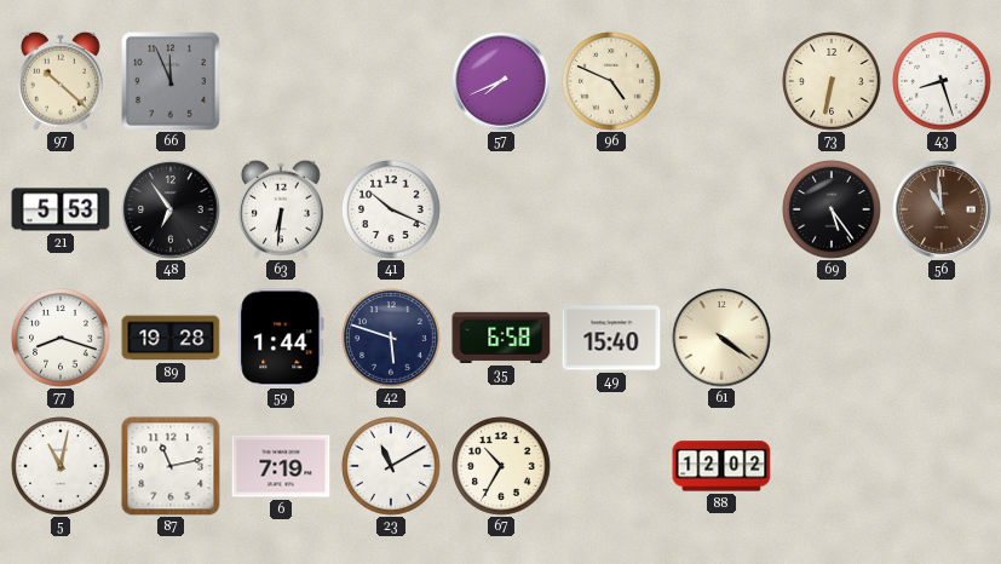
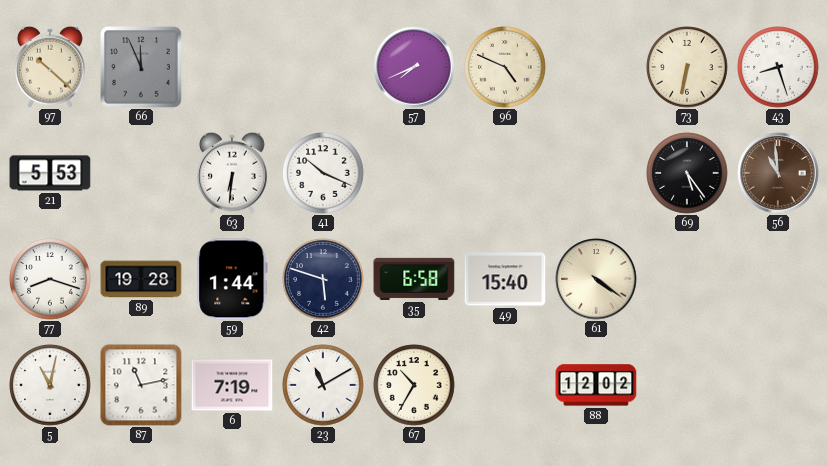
48: 6:54 -> none
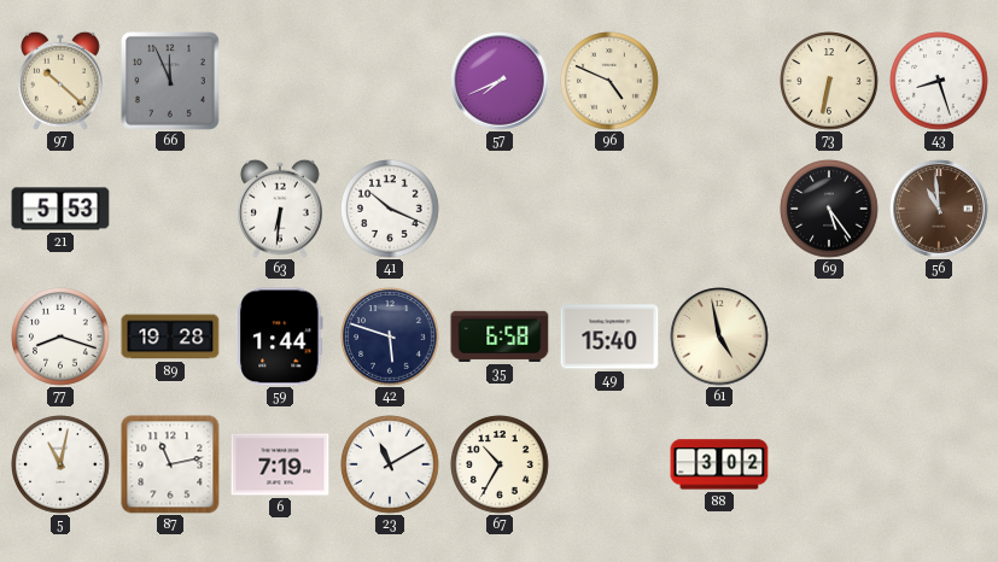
61: 4:21 -> 4:58
88: 12:02 -> 3:02
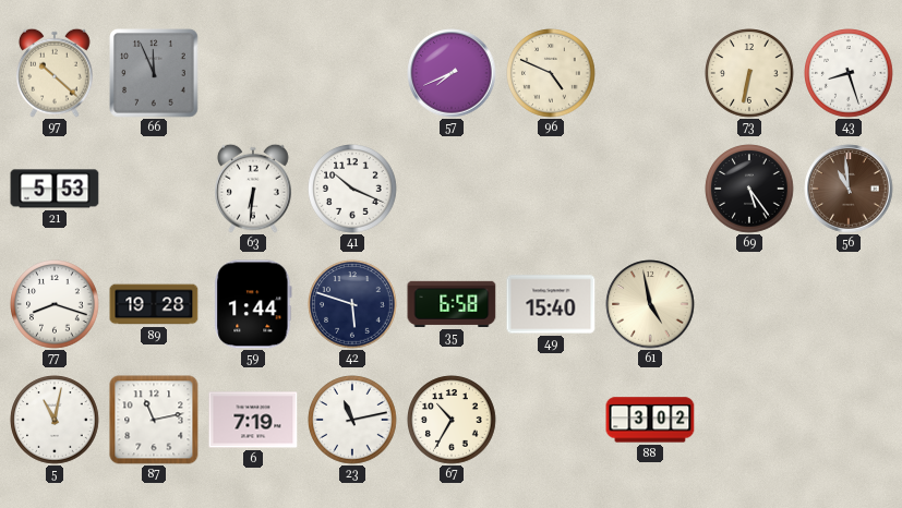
23: 11:10 -> 11:13
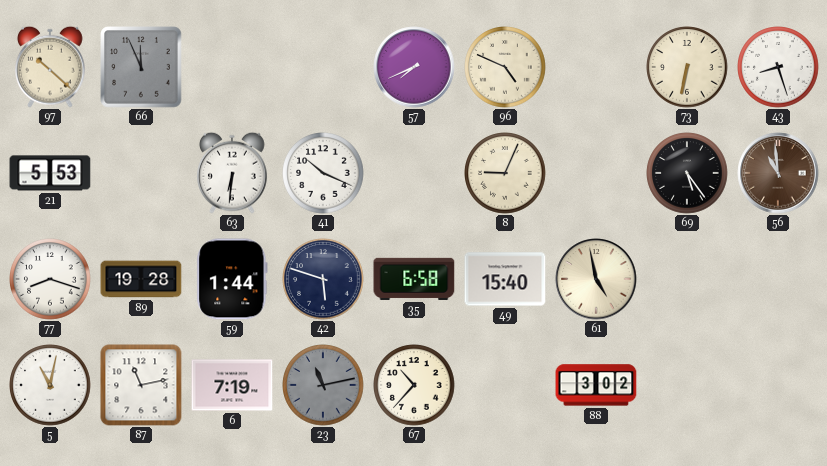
8: none -> 9:04
23 dial: white -> grey
67: 10:35 -> 10:37
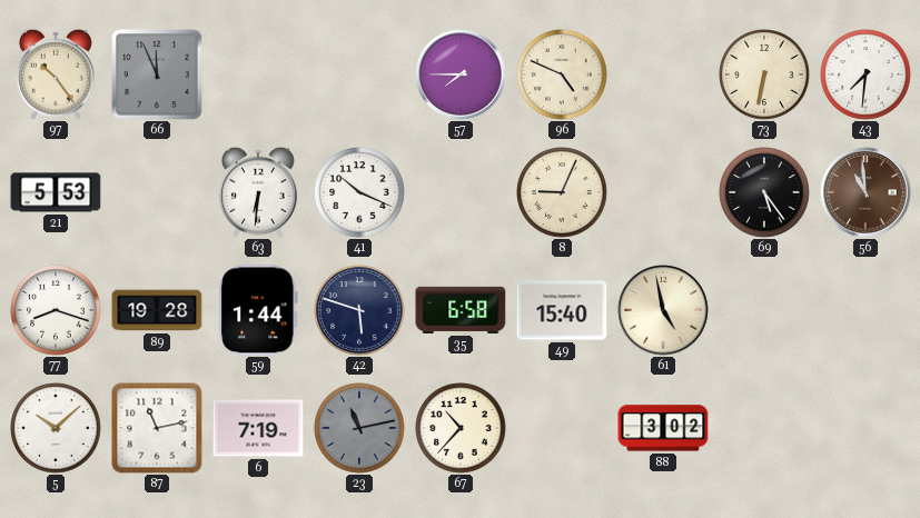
97: 10:22 -> 10:24
57: 7:41 -> 7:45
43: 8:27 -> 7:31
5: 11:02 -> 10:08
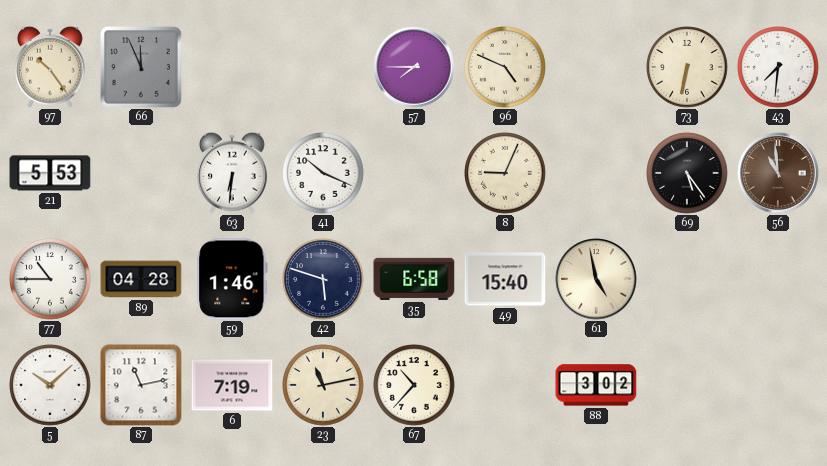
77: 8:18 -> 10:45
89: 19:28 -> 04:28
59: 1:44 -> 1:46
23 dial: grey -> cream
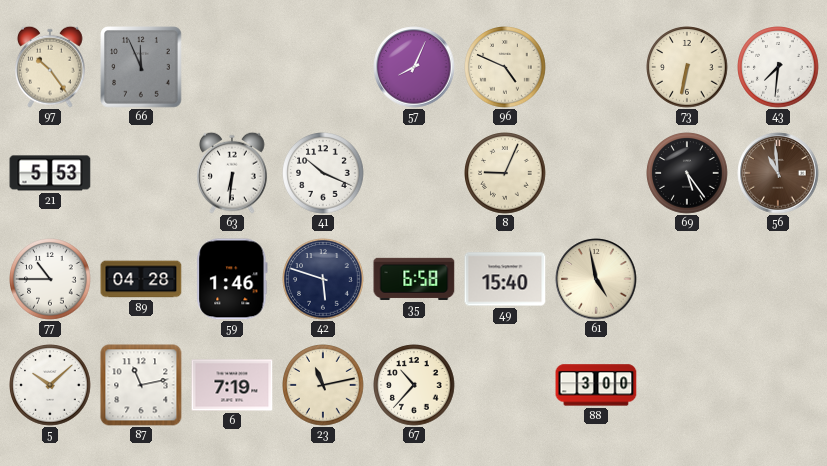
57: 7:45 -> 8:04
88: 3:02 -> 3:00
